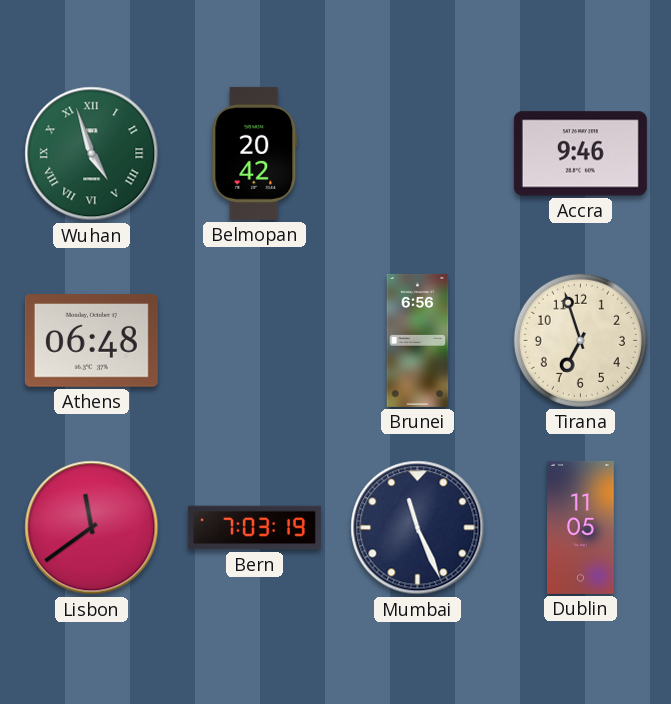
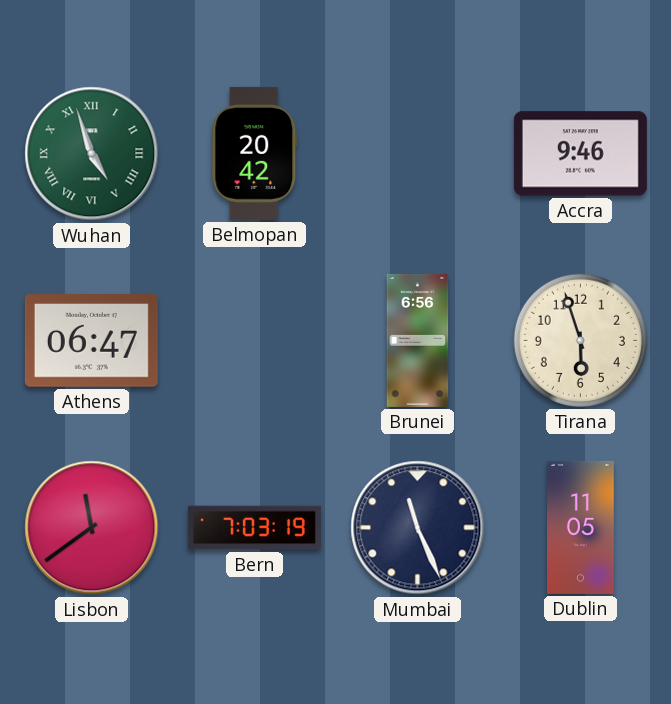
Athens: 06:48 -> 06:47
Tirana: 6:57 -> 5:57
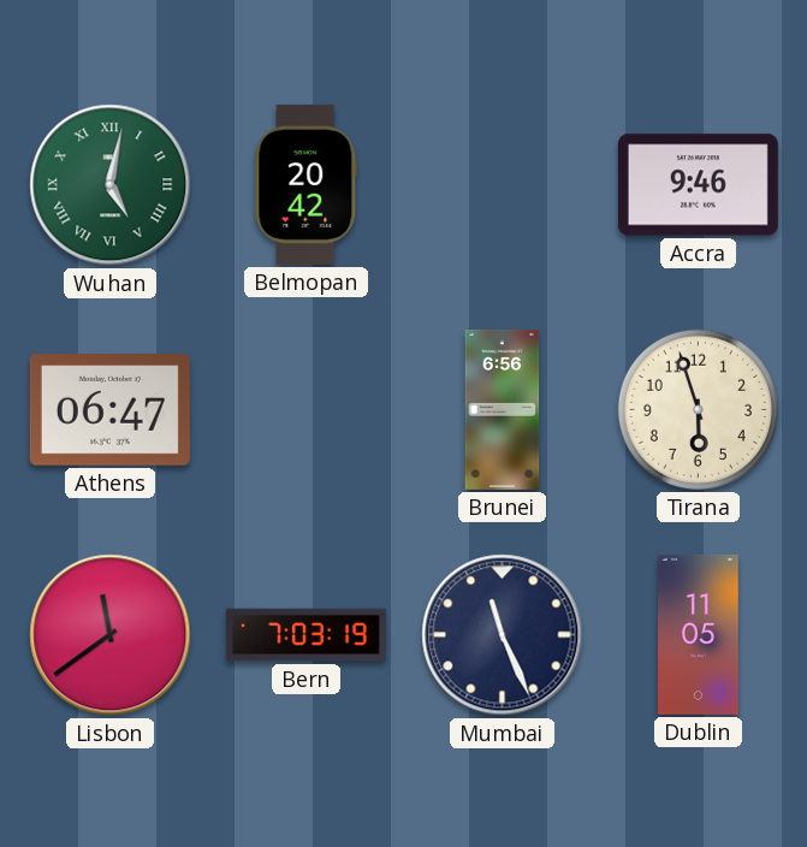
Wuhan: 4:57 -> 5:02
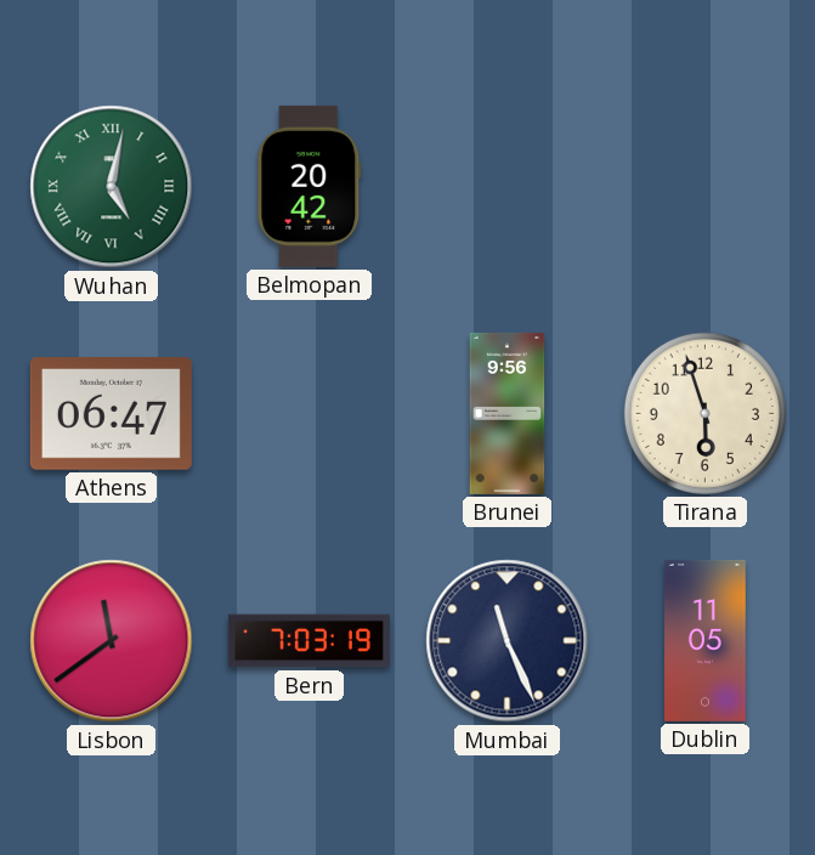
Accra: 9:46 -> none
Brunei: 6:56 -> 9:56
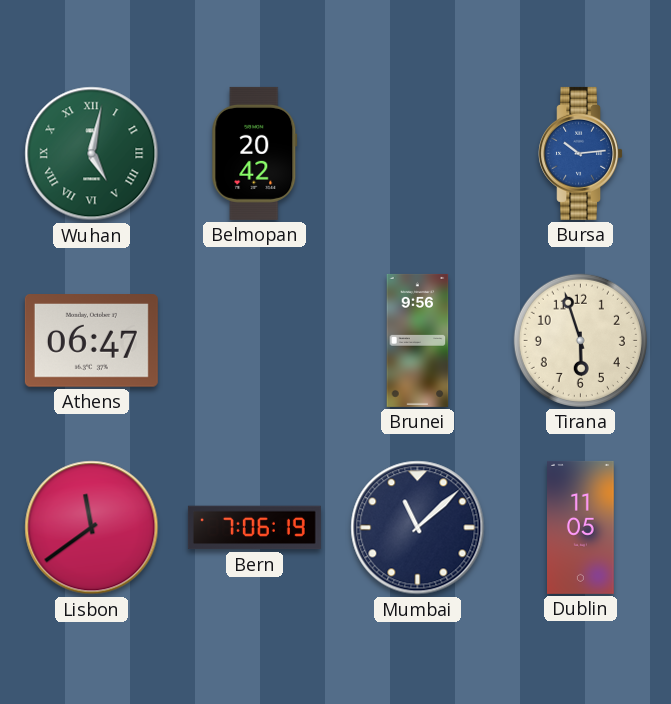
Bursa: none -> 10:14
Bern: 7:03 -> 7:06
Mumbai: 11:26 -> 11:08
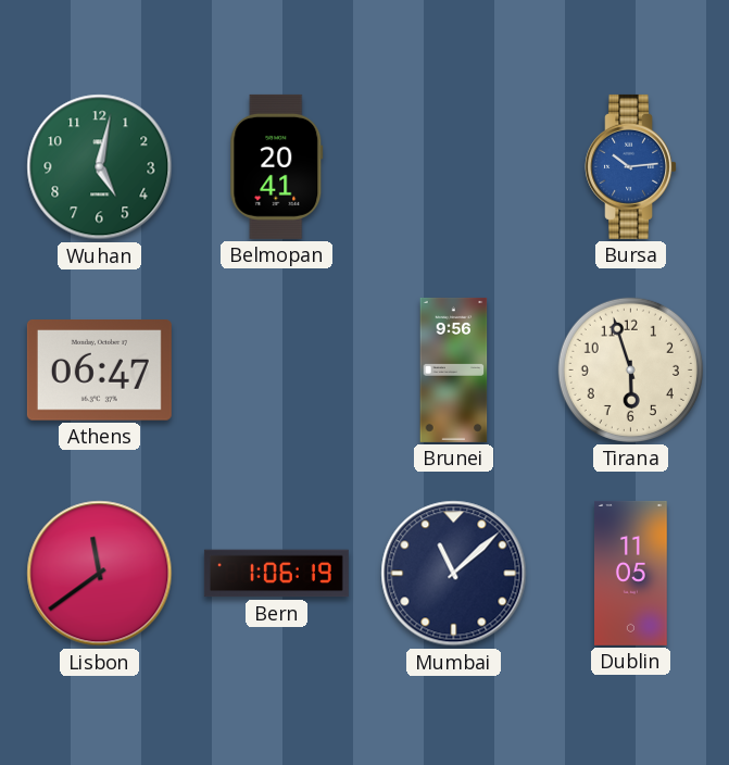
Wuhan numerals: Roman -> Arabic
Belmopan: 20:42 -> 20:41
Bern: 7:06 -> 1:06
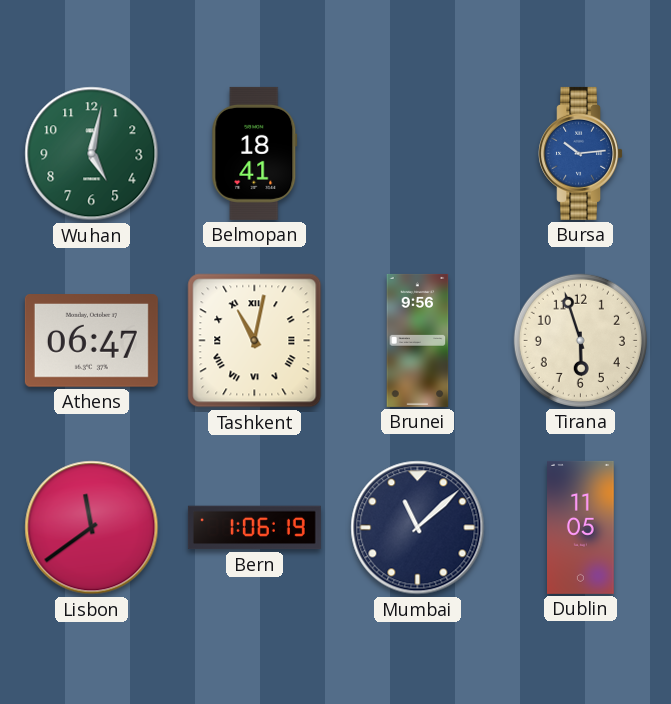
Belmopan: 20:41 -> 18:41
Tashkent: none -> 11:02
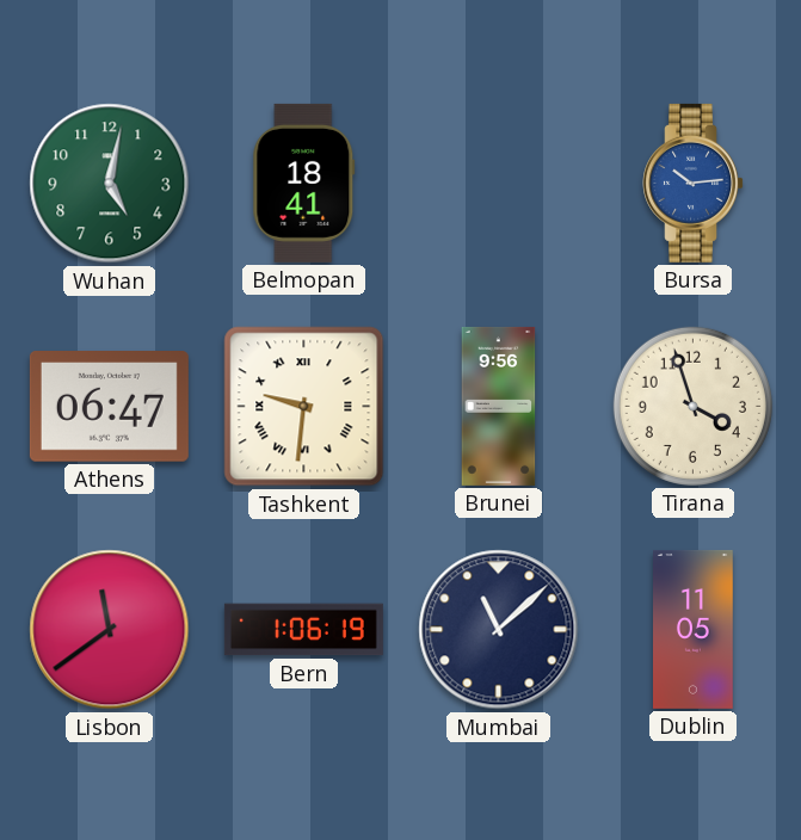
Tashkent: 11:02 -> 9:31
Tirana: 5:57 -> 3:57
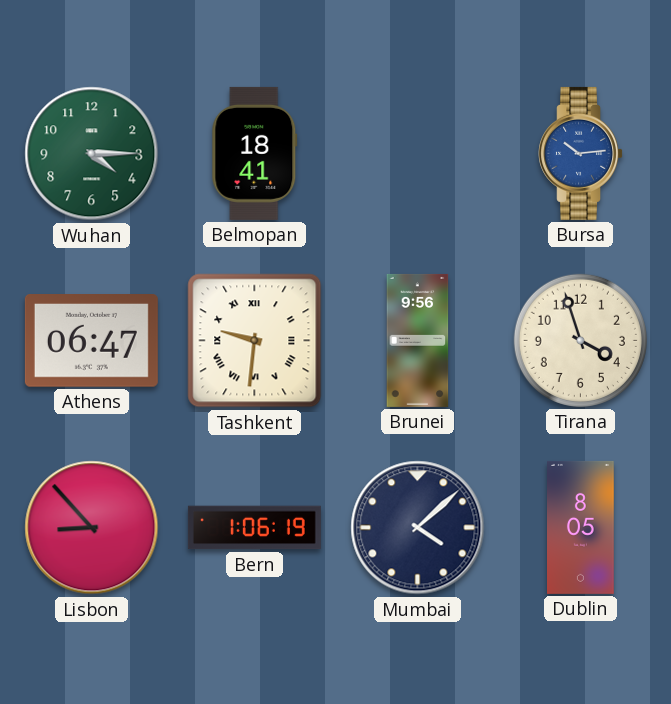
Wuhan: 5:02 -> 4:15
Lisbon: 11:39 -> 8:53
Mumbai: 11:08 -> 4:08
Dublin: 11:05 -> 8:05
